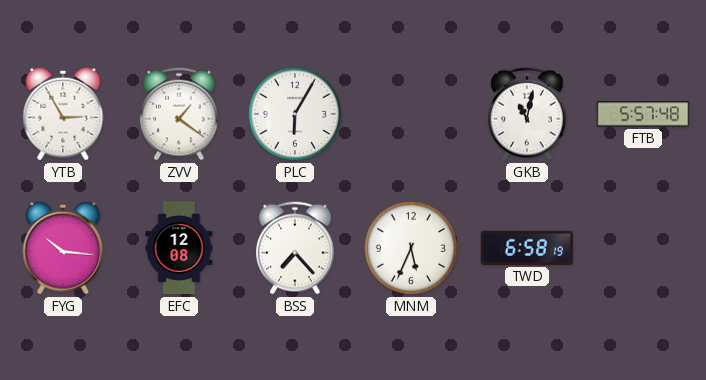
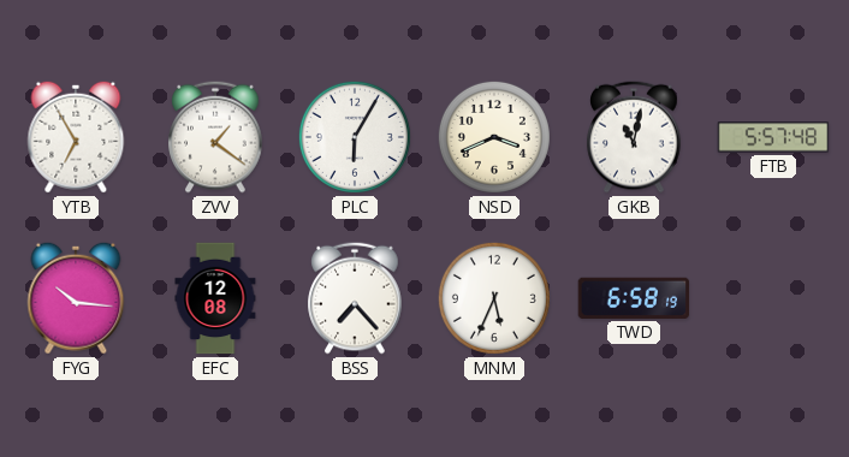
YTB: 2:55 -> 6:55
NSD: none -> 3:41
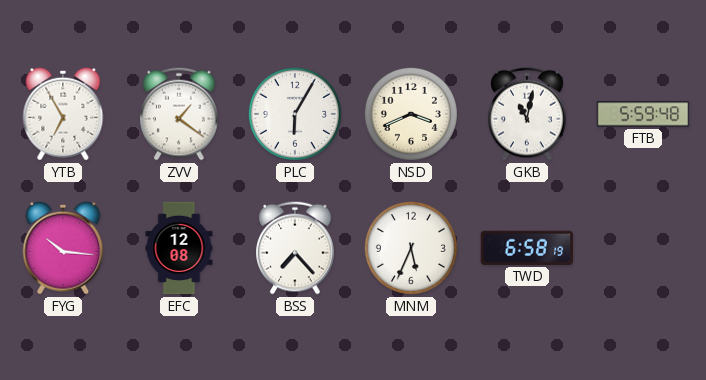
FTB: 5:57 -> 5:59
